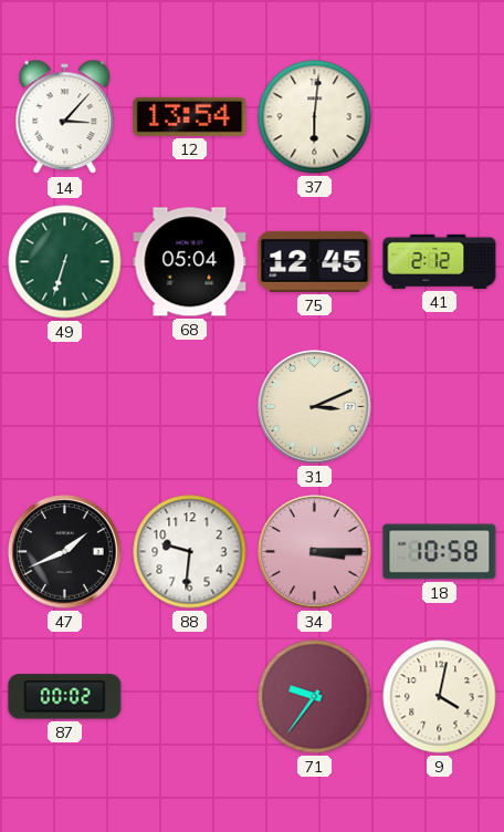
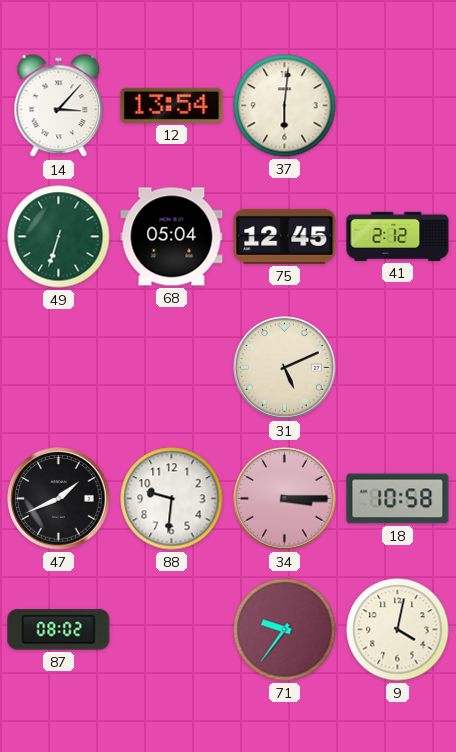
31: 3:11 -> 5:11
87: 00:02 -> 08:02
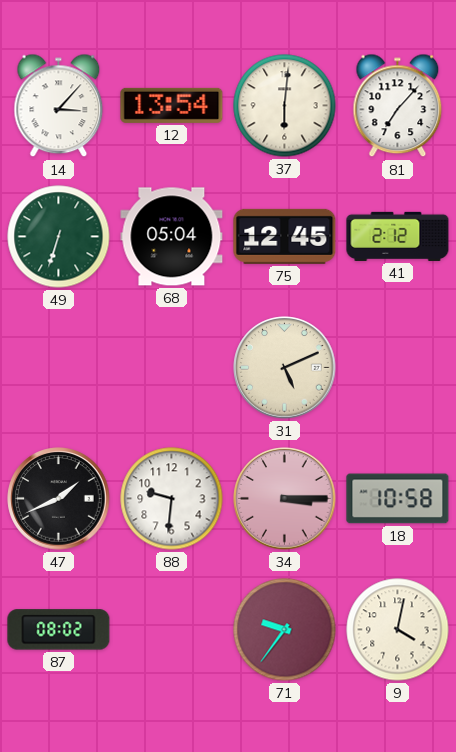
81: none -> 7:07
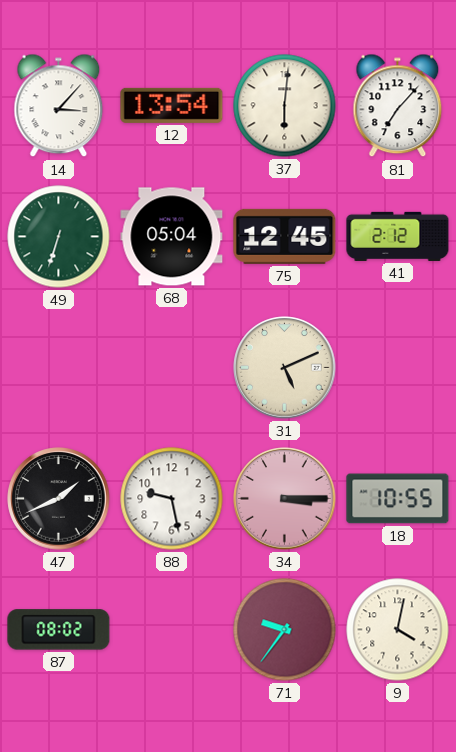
88: 9:31 -> 9:28
18: 10:58 -> 10:55
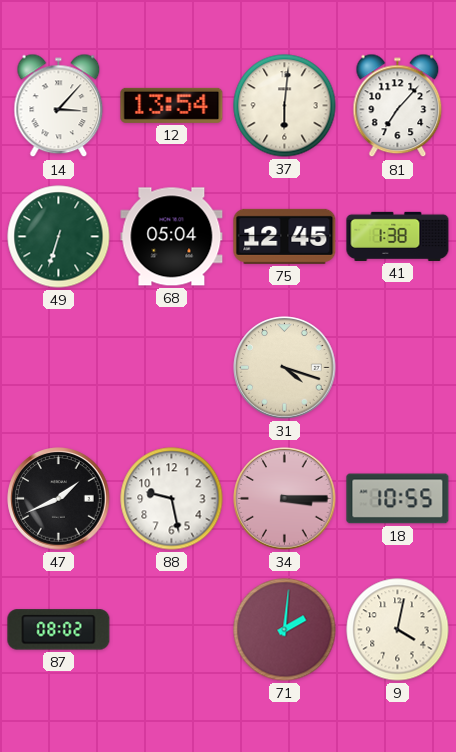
41: 2:12 -> 1:38
31: 5:11 -> 4:18
71: 9:36 -> 2:01
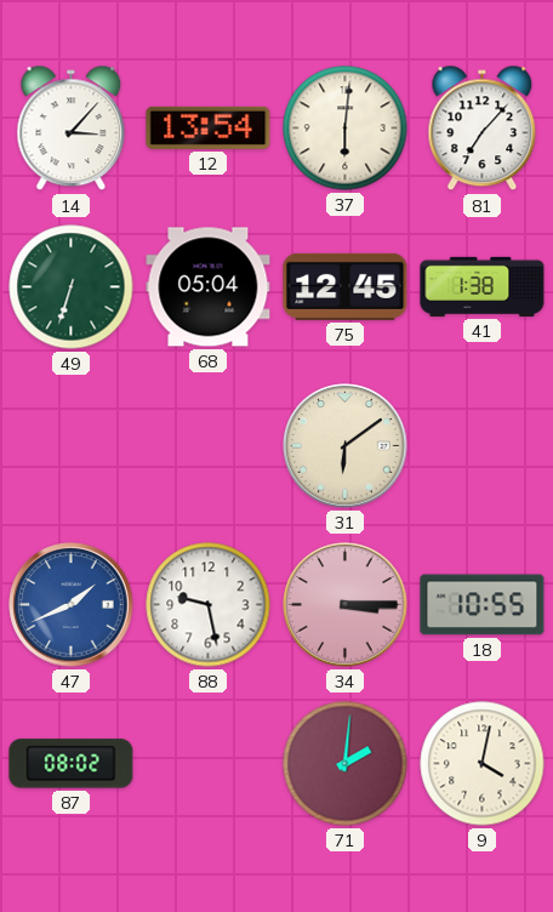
31: 4:18 -> 6:09
47 dial: black -> blue
